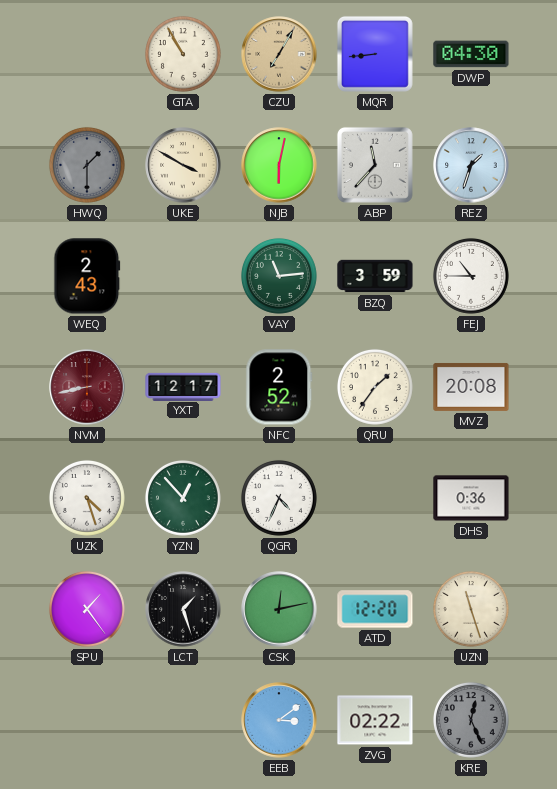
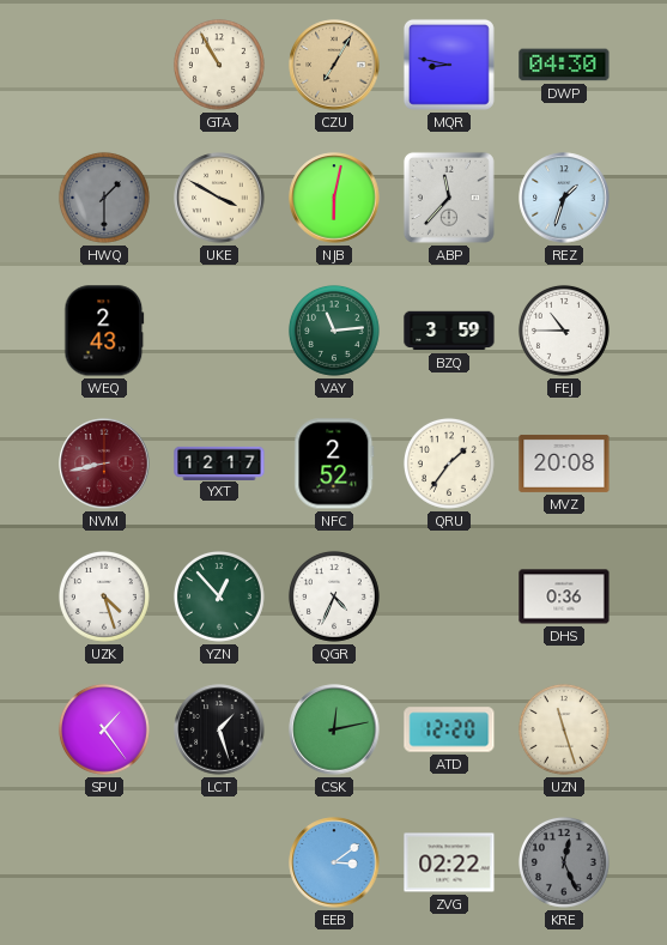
MQR: 8:44 -> 8:47
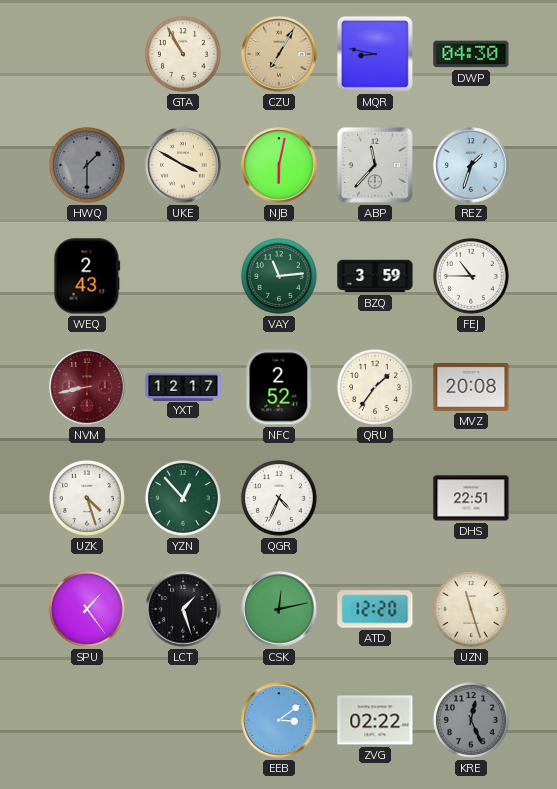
DHS: 0:36 -> 22:51
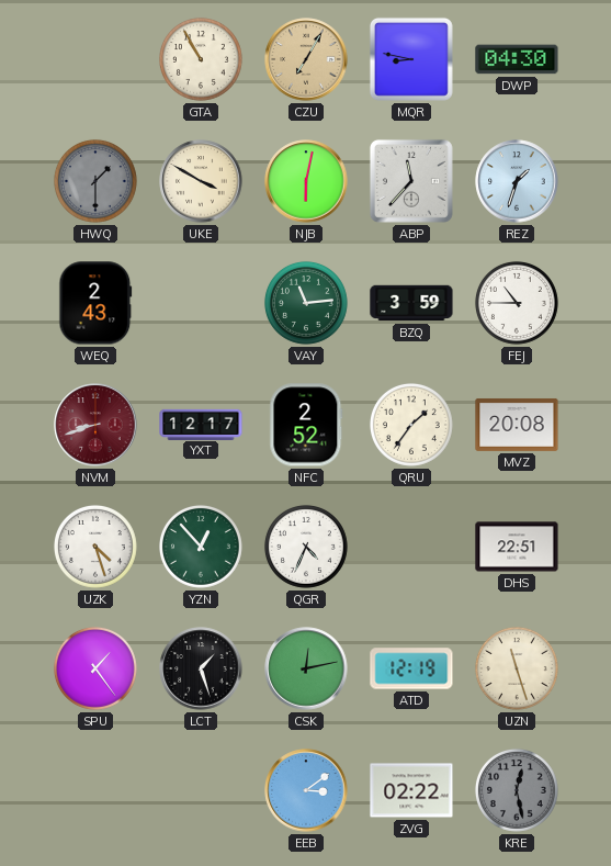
NVM: 8:43 -> 8:42
ATD: 12:20 -> 12:19
KRE: 12:26 -> 12:28
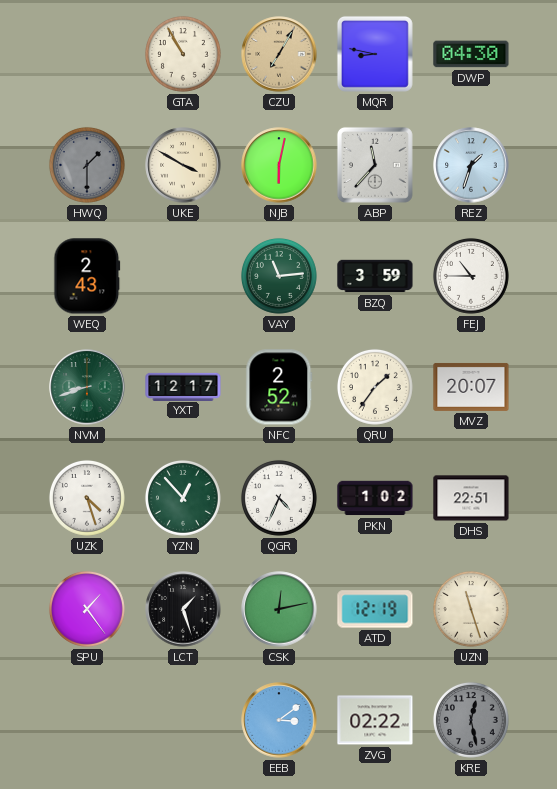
NVM dial: burgundy -> green
MVZ: 20:08 -> 20:07
PKN: none -> 1:02
